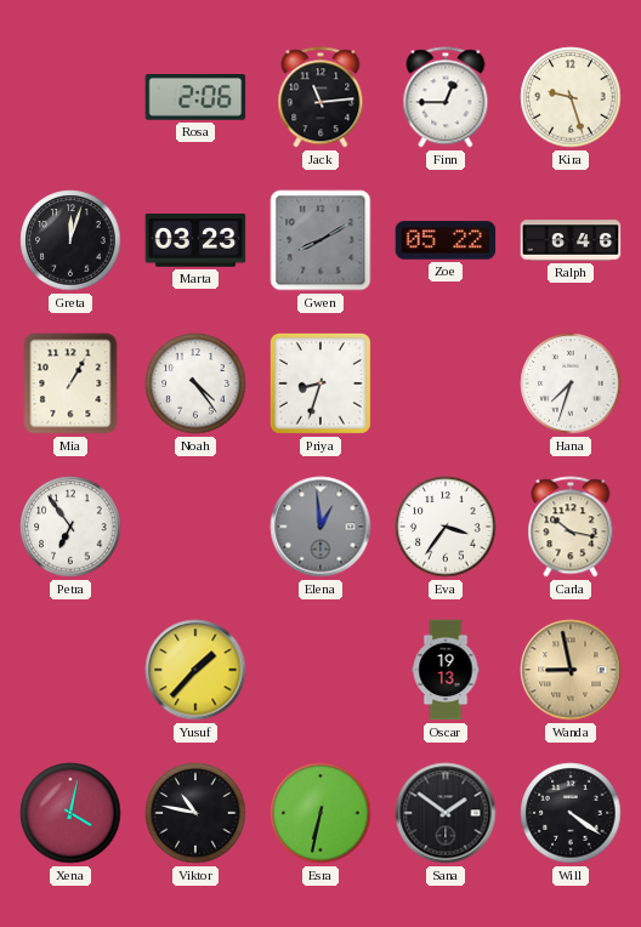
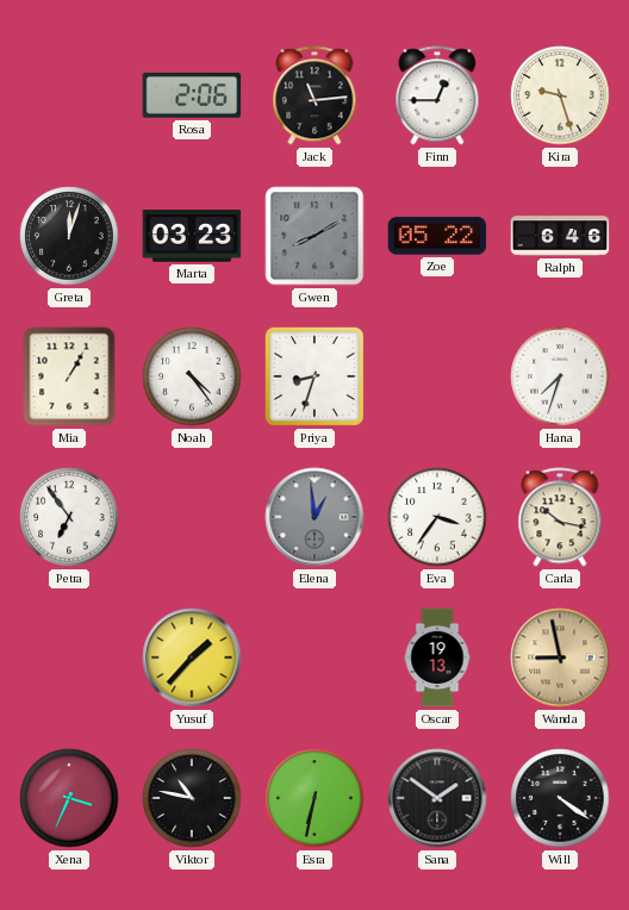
Xena: 4:02 -> 3:34
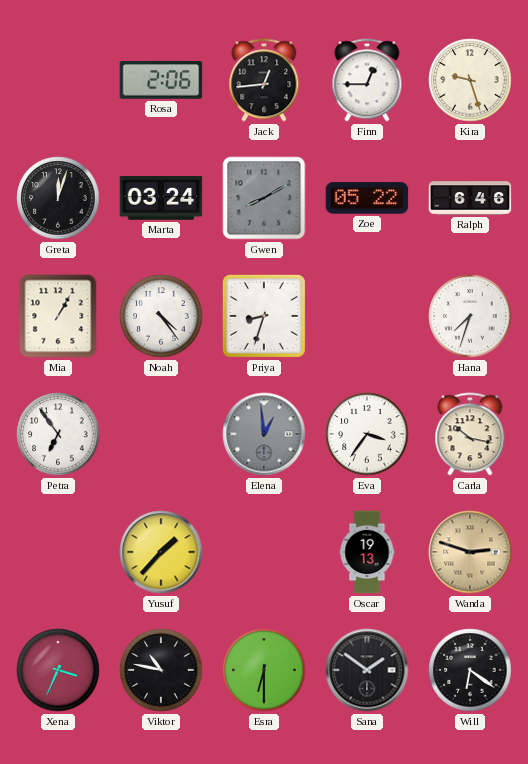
Jack: 11:14 -> 12:44
Marta: 03:23 -> 03:24
Wanda: 8:58 -> 2:48
Esra: 6:32 -> 6:30
Will: 4:21 -> 6:21
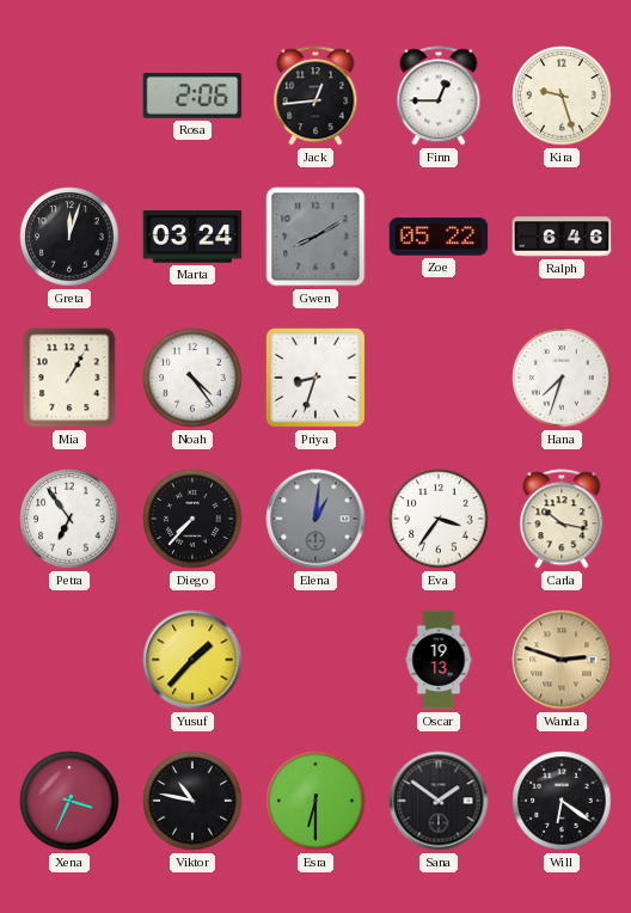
Diego: none -> 7:37
Elena: 12:59 -> 1:01
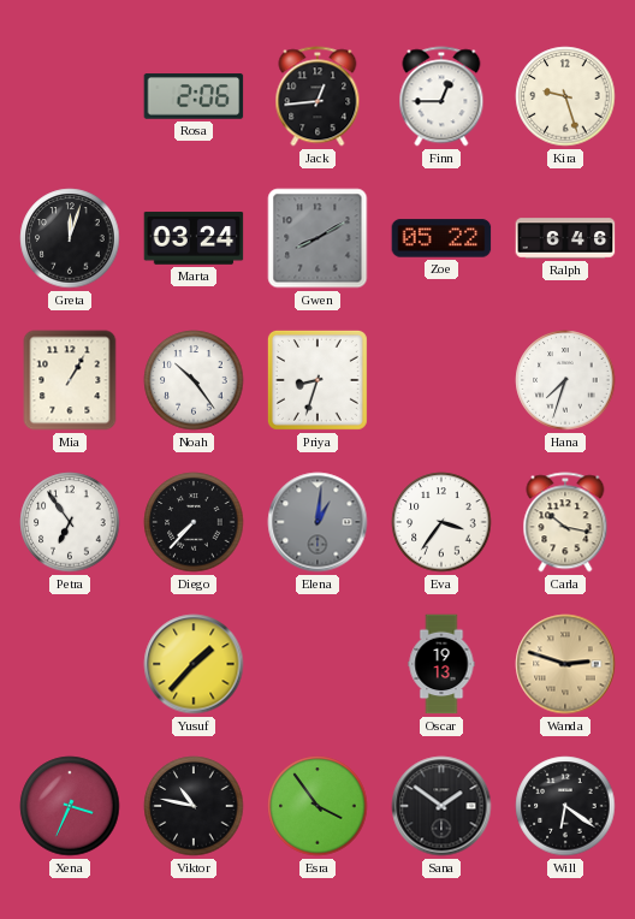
Noah: 4:24 -> 10:24
Esra: 6:30 -> 3:54
